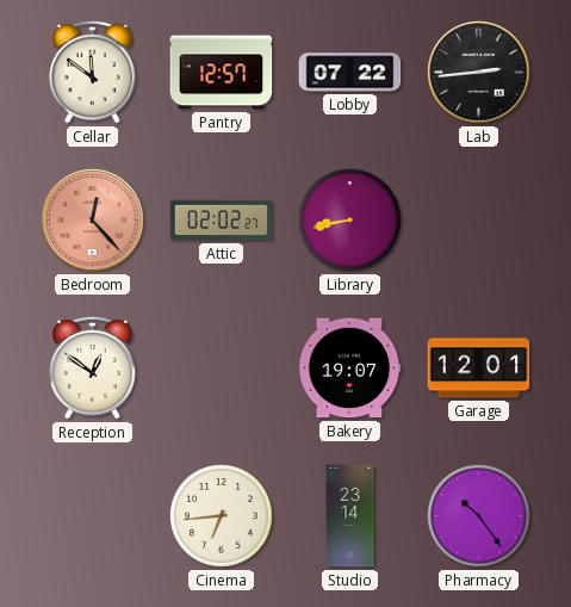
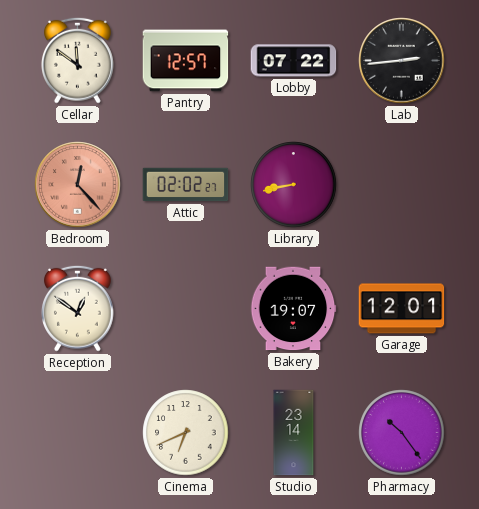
Cinema: 6:44 -> 6:41
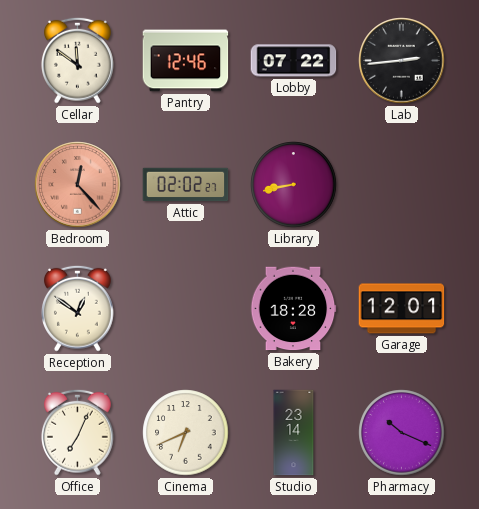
Pantry: 12:57 -> 12:46
Bakery: 19:07 -> 18:28
Office: none -> 7:04
Pharmacy: 10:24 -> 10:19
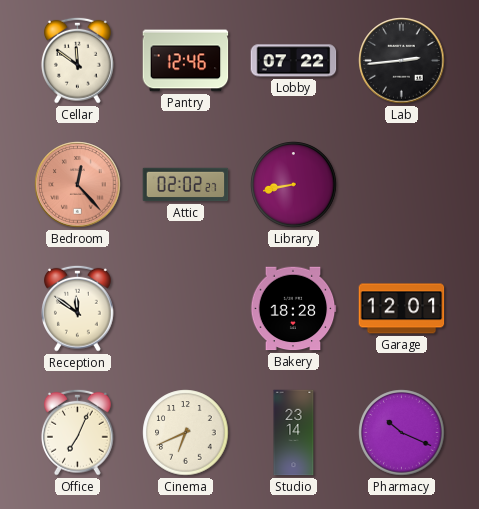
Reception: 12:51 -> 11:51
